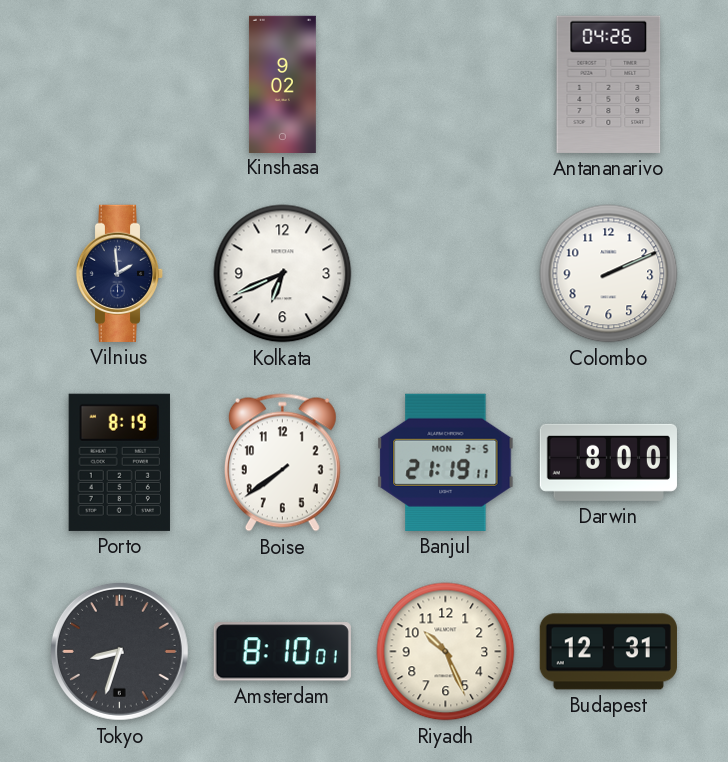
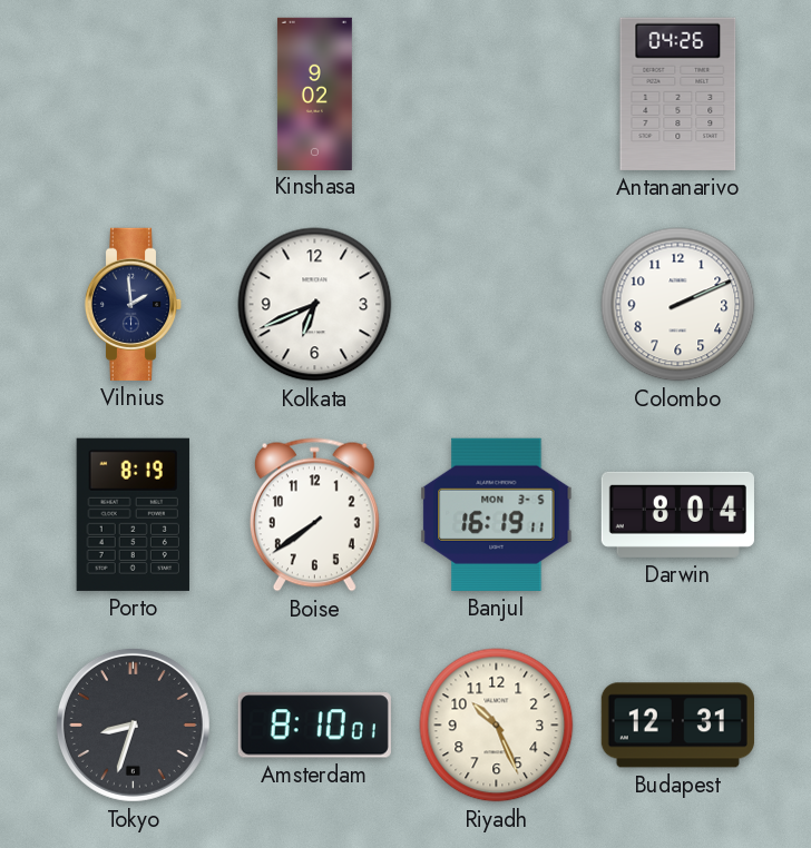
Banjul: 21:19 -> 16:19
Darwin: 8:00 -> 8:04
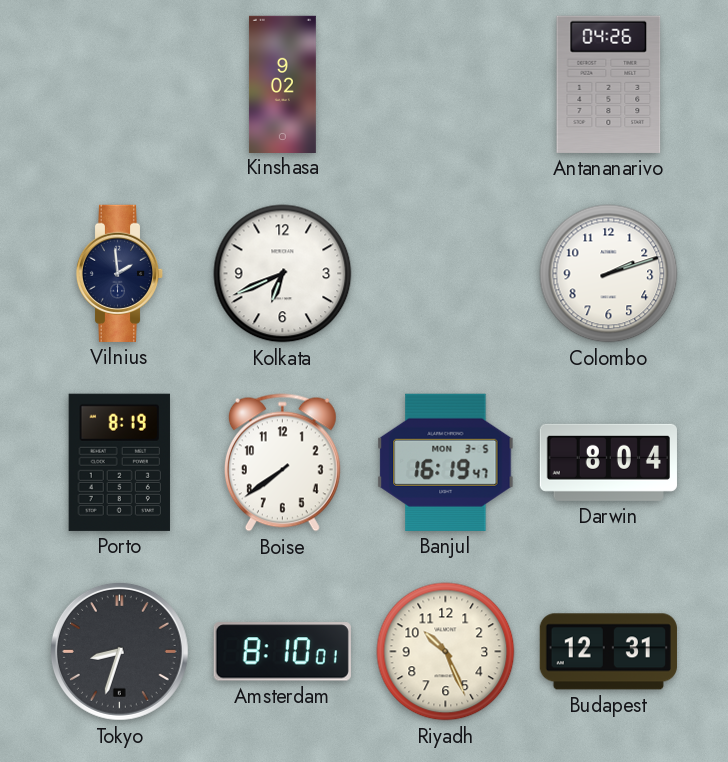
Colombo: 2:11 -> 2:12
Banjul: 16:19:11 -> 16:19:47
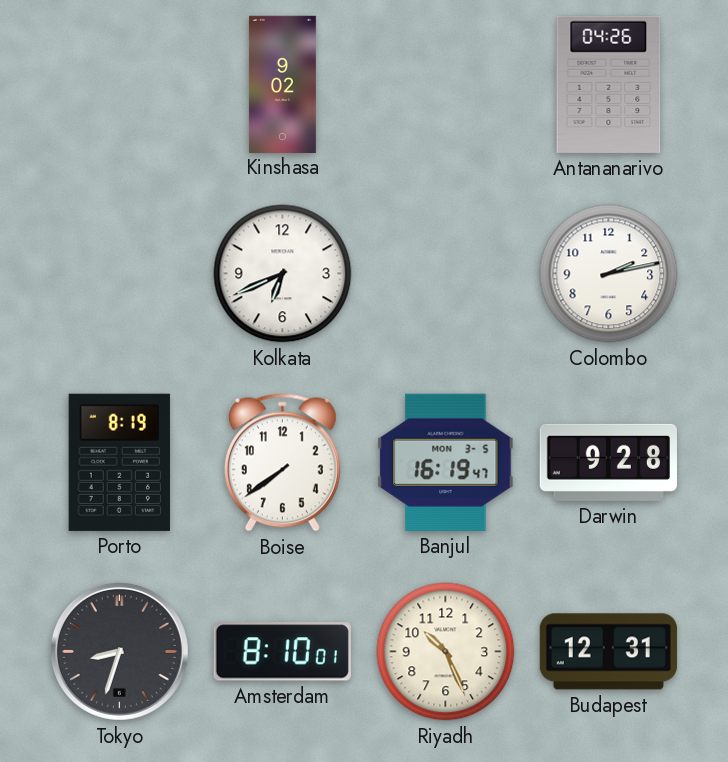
Vilnius: 1:59 -> none
Colombo: 2:12 -> 2:13
Darwin: 8:04 -> 9:28
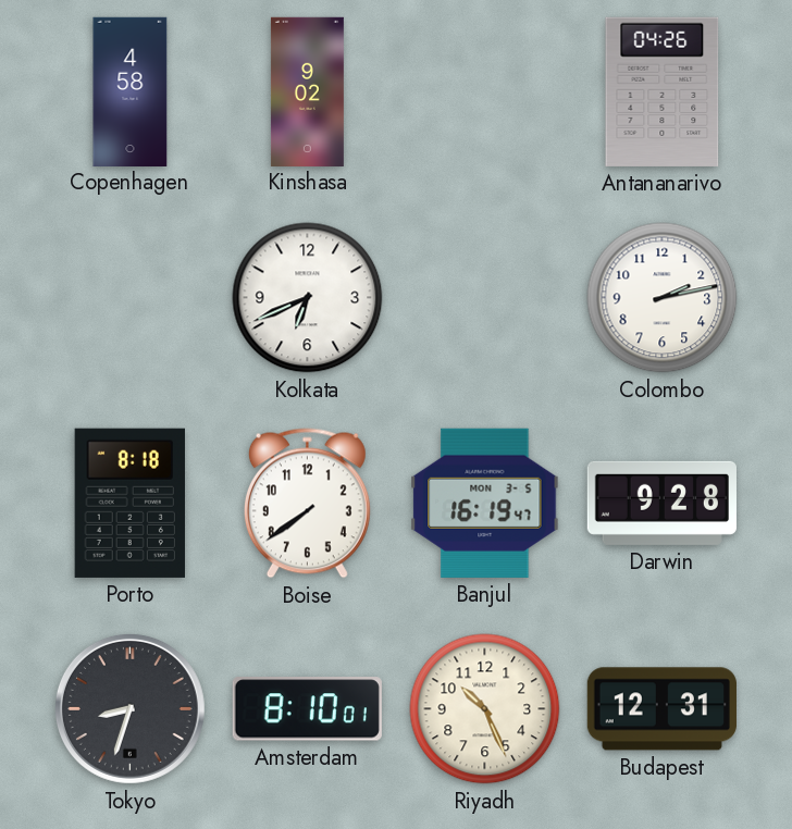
Copenhagen: none -> 4:58
Porto: 8:19 -> 8:18
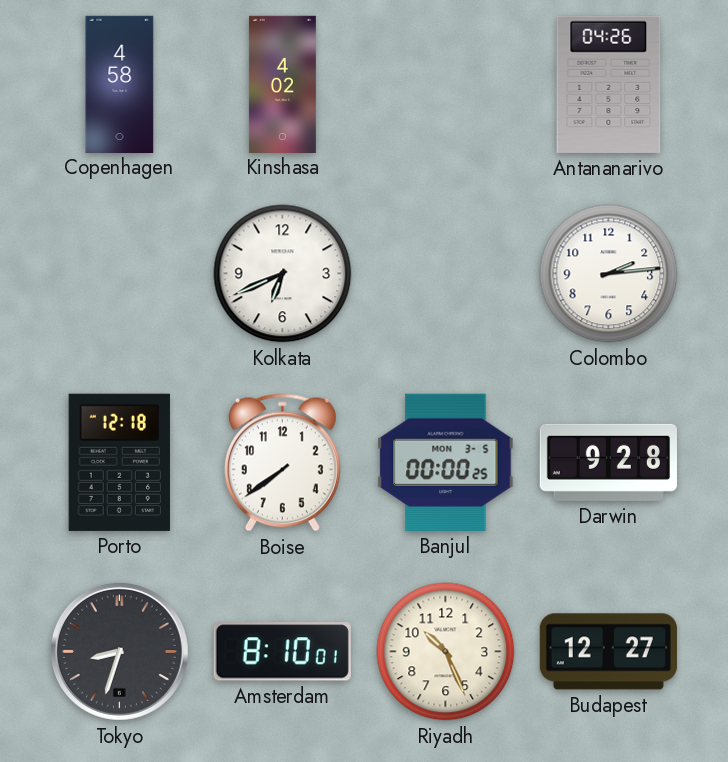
Kinshasa: 9:02 -> 4:02
Colombo: 2:13 -> 2:14
Porto: 8:18 -> 12:18
Banjul: 16:19 -> 00:00
Budapest: 12:31 -> 12:27
